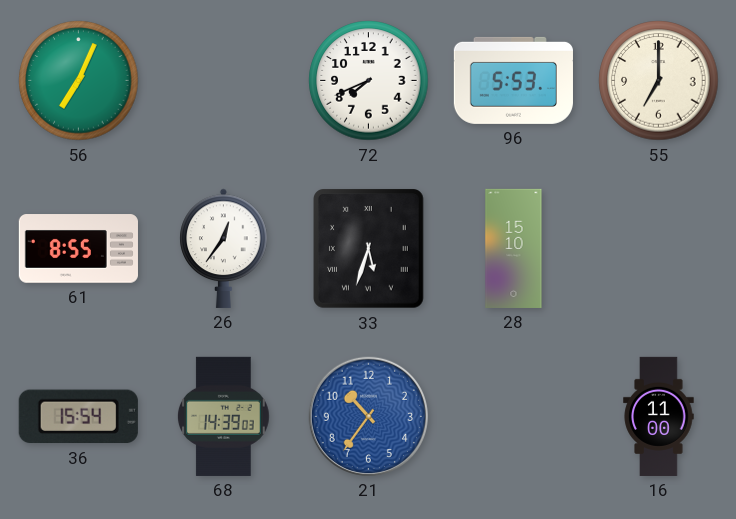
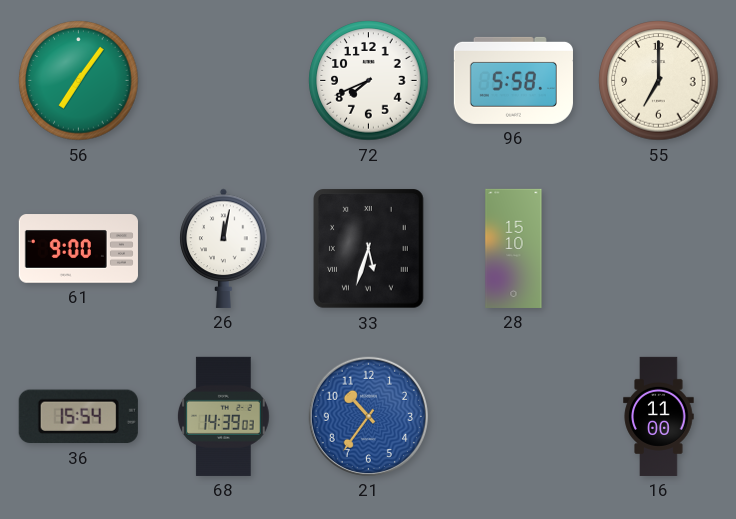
56: 7:04 -> 7:06
96: 5:53 -> 5:58
61: 8:55 -> 9:00
26: 12:36 -> 12:02
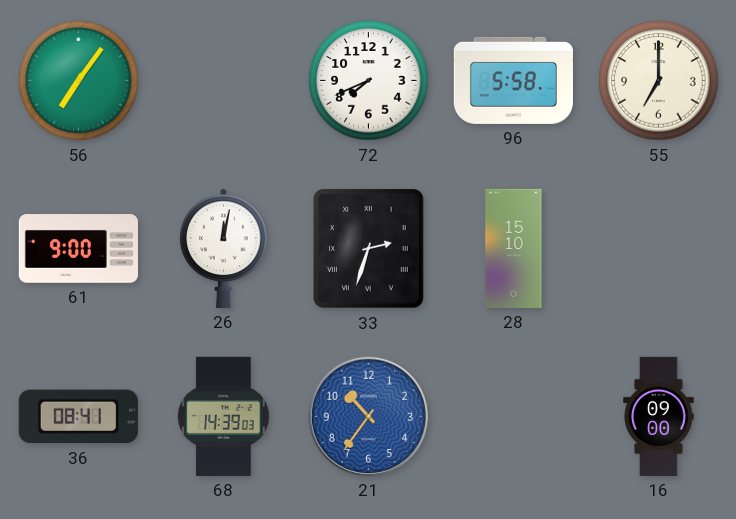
33: 5:33 -> 2:33
36: 15:54 -> 08:41
16: 11:00 -> 09:00
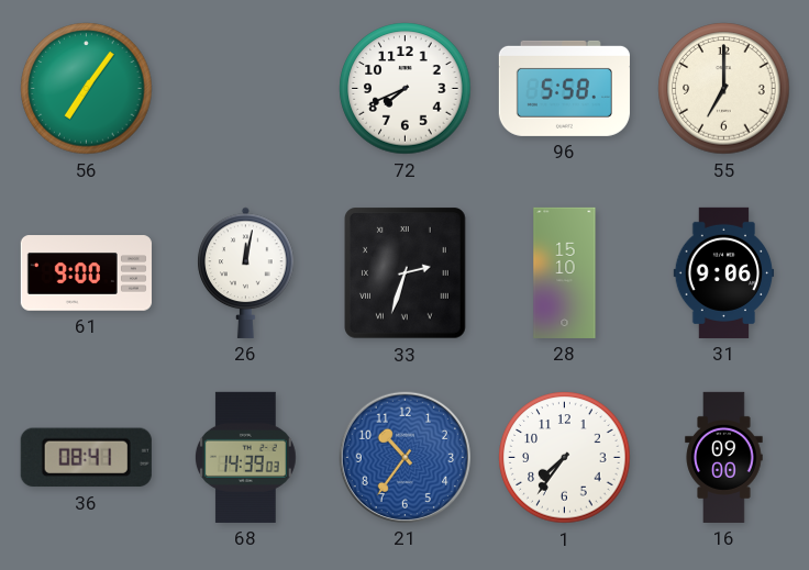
31: none -> 9:06
1: none -> 7:36
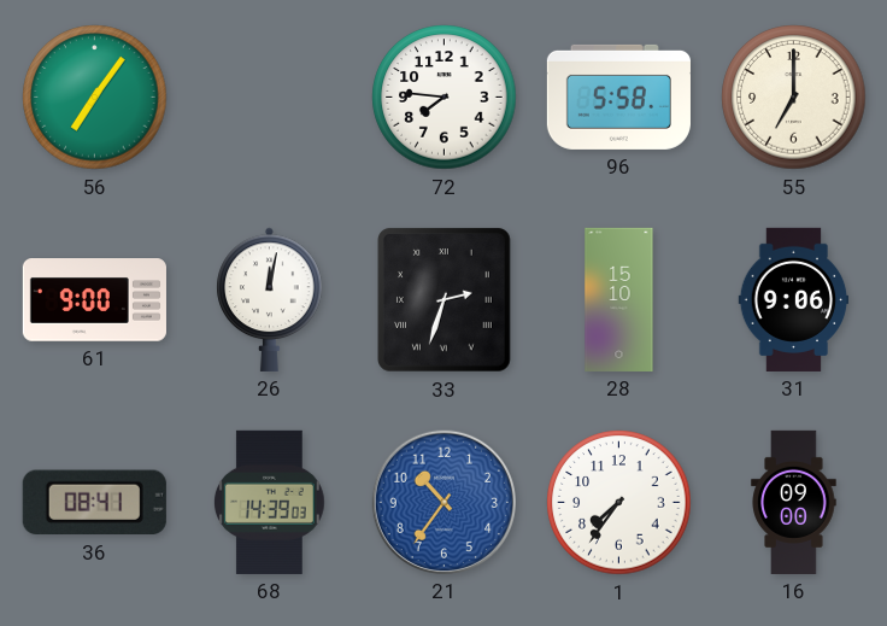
72: 7:41 -> 7:46
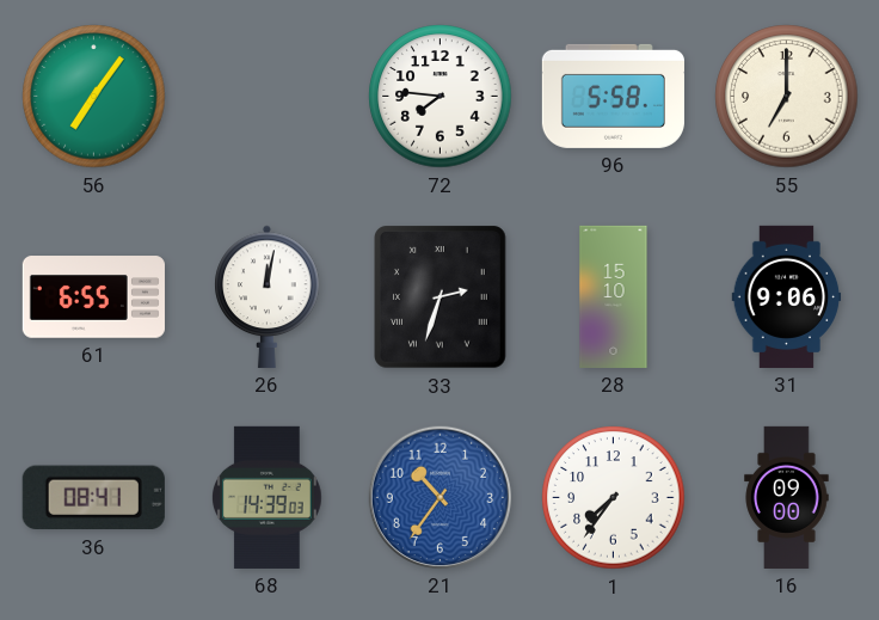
61: 9:00 -> 6:55
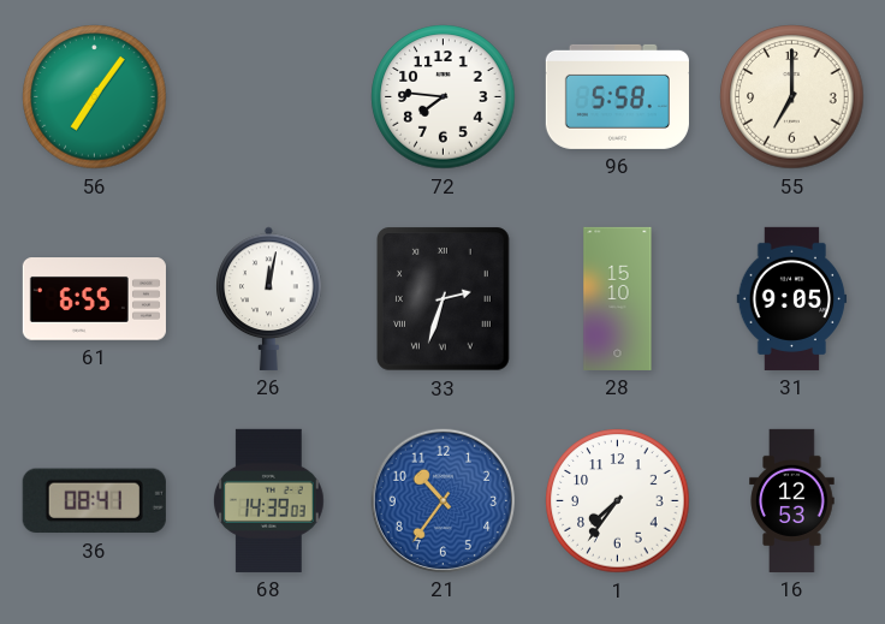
31: 9:06 -> 9:05
16: 09:00 -> 12:53
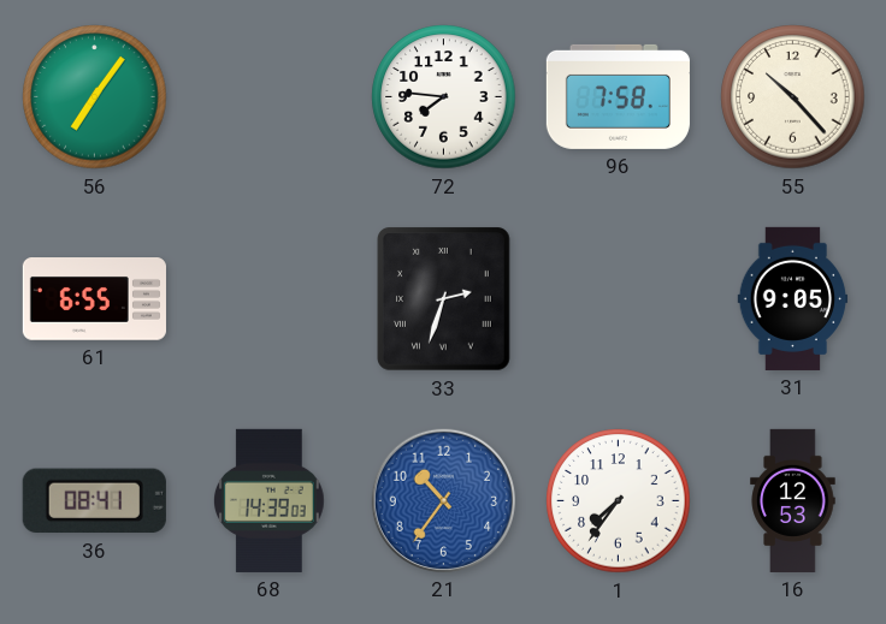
96: 5:58 -> 7:58
55: 7:00 -> 10:23
26: 12:02 -> none
28: 15:10 -> none
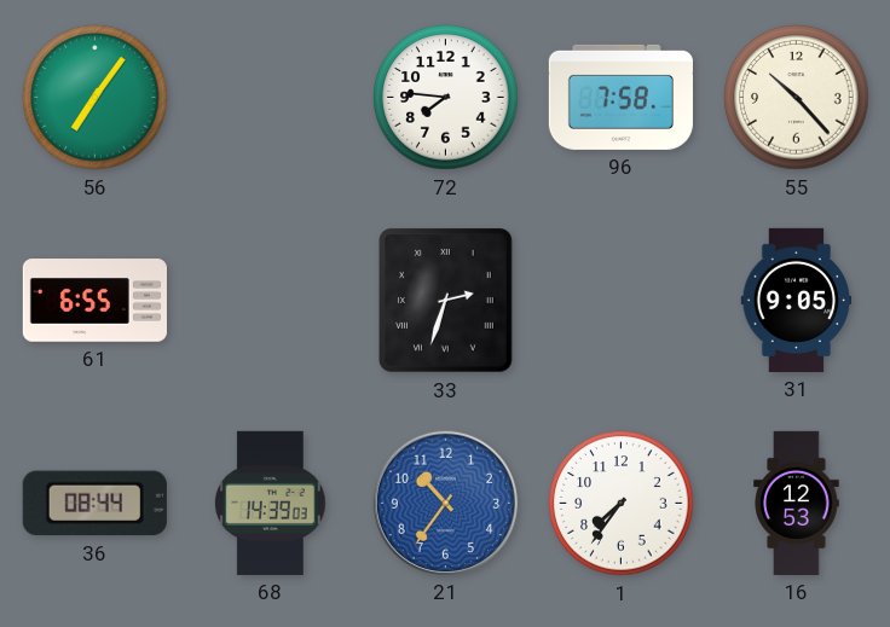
36: 08:41 -> 08:44
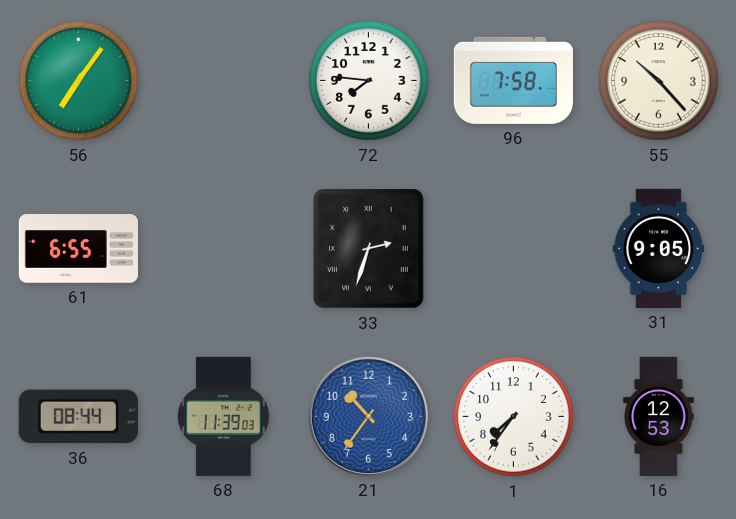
68: 14:39 -> 11:39
